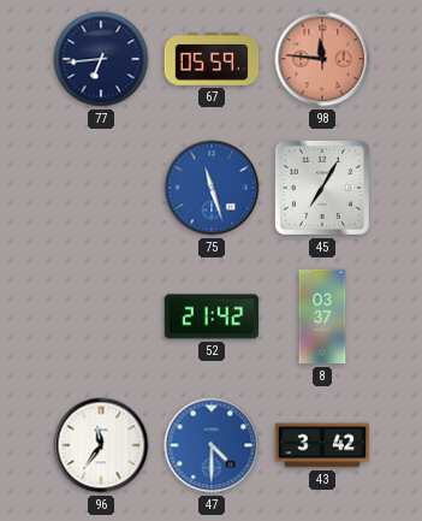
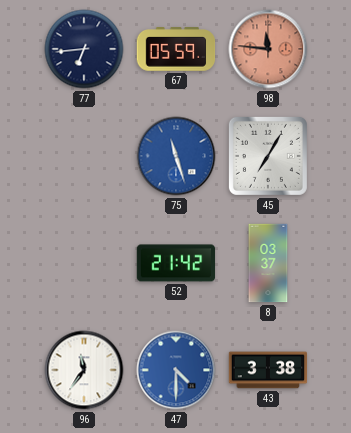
43: 3:42 -> 3:38
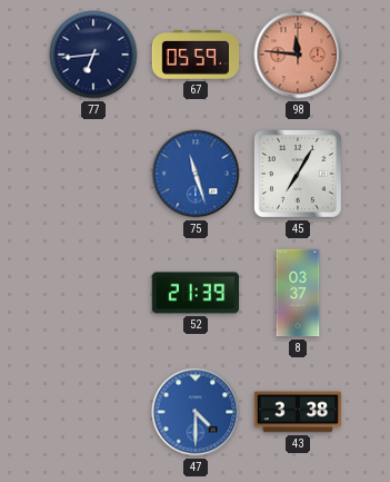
52: 21:42 -> 21:39
96: 11:36 -> none
